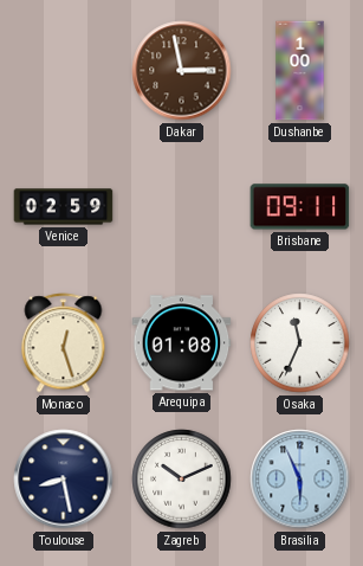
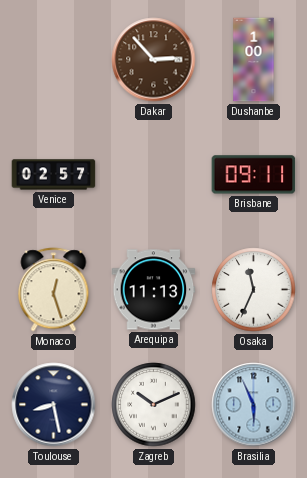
Dakar: 2:58 -> 2:53
Venice: 02:59 -> 02:57
Arequipa: 01:08 -> 11:13
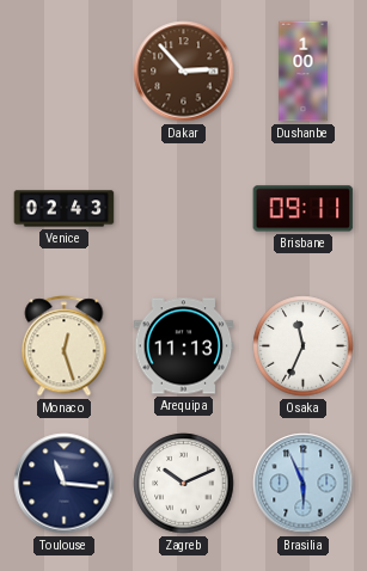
Venice: 02:57 -> 02:43
Toulouse: 8:28 -> 11:16
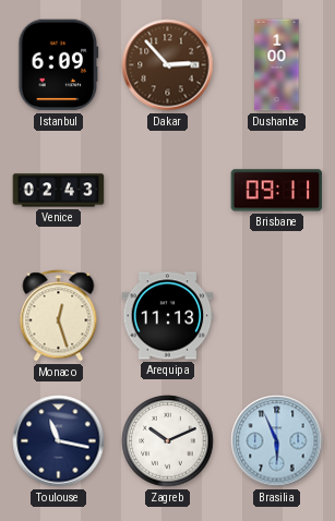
Istanbul: none -> 6:09
Osaka: 11:34 -> none
Toulouse: 11:16 -> 11:17
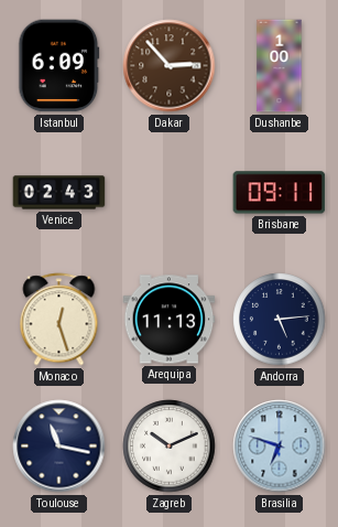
Andorra: none -> 5:14
Brasilia: 5:56 -> 6:48
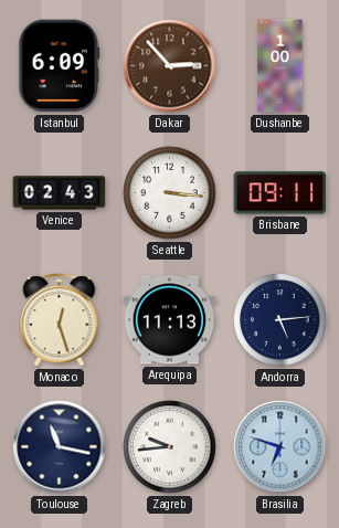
Seattle: none -> 3:16
Zagreb: 10:11 -> 9:44
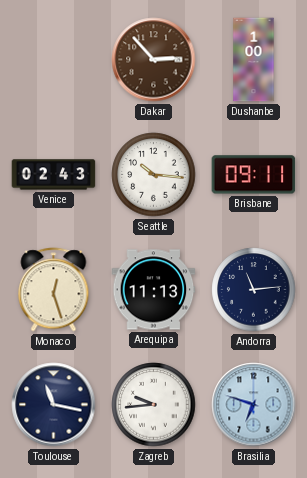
Istanbul: 6:09 -> none
Seattle: 3:16 -> 10:16
Andorra: 5:14 -> 11:14
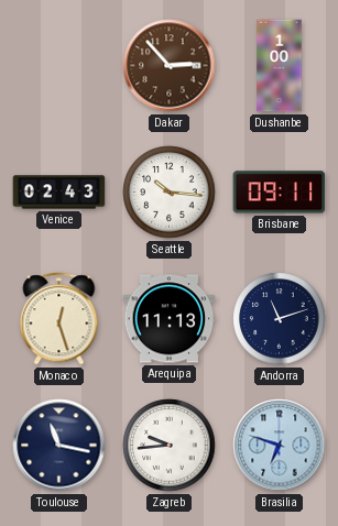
Andorra: 11:14 -> 11:12
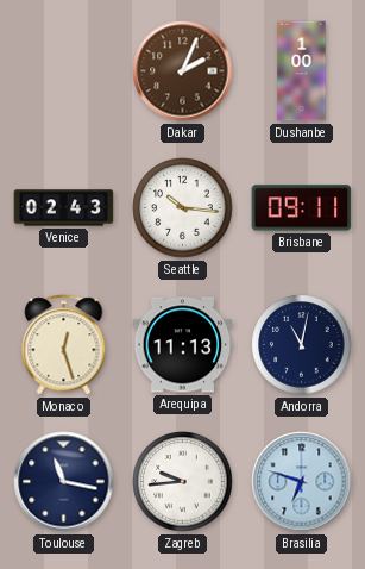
Dakar: 2:53 -> 2:04
Andorra: 11:12 -> 11:02
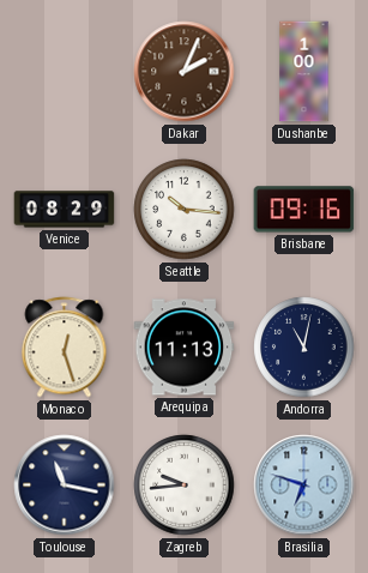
Venice: 02:43 -> 08:29
Brisbane: 09:11 -> 09:16
